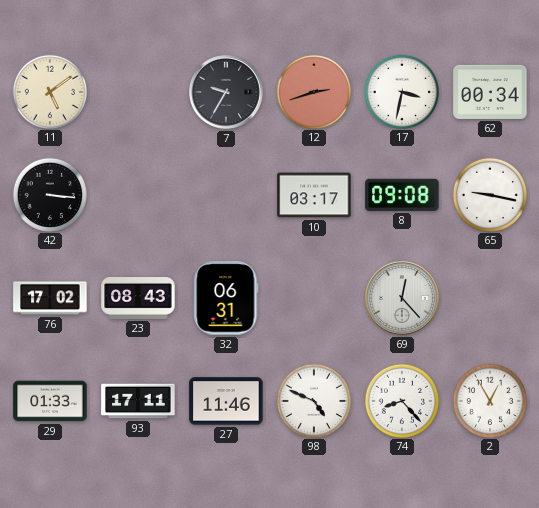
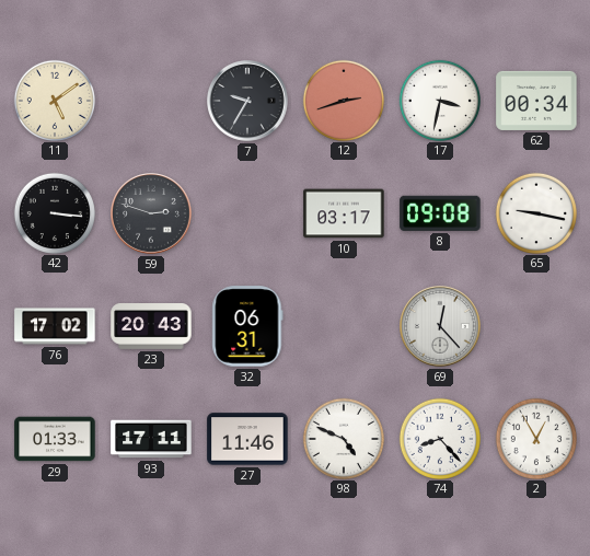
59: none -> 2:48
23: 08:43 -> 20:43
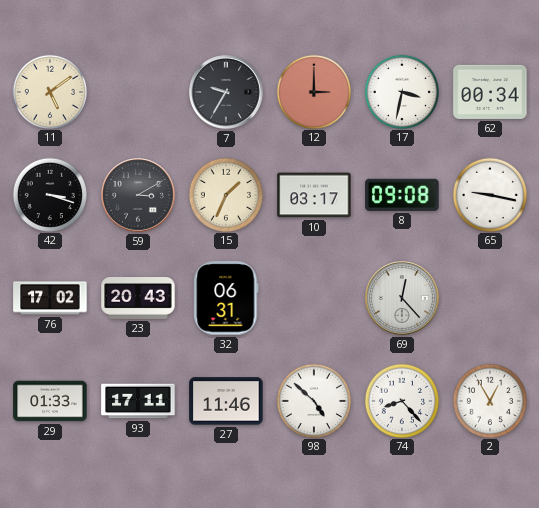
12: 2:42 -> 3:00
42: 3:16 -> 3:18
59: 2:48 -> 3:10
15: none -> 1:34
98: 4:49 -> 4:52
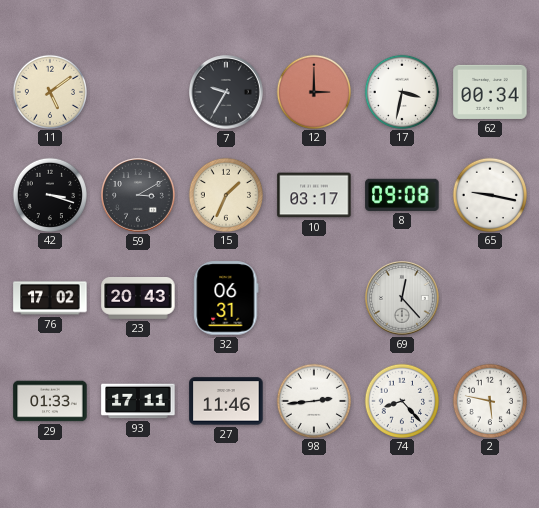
98: 4:52 -> 2:44
2: 12:55 -> 5:47
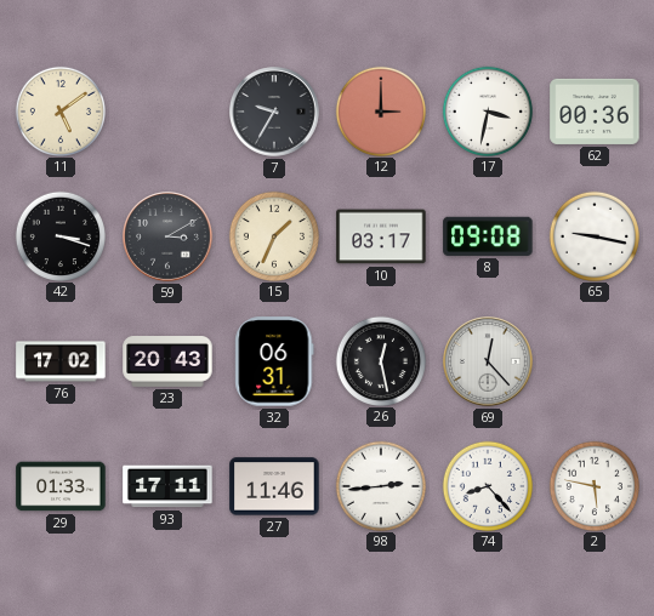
62: 00:34 -> 00:36
26: none -> 12:28
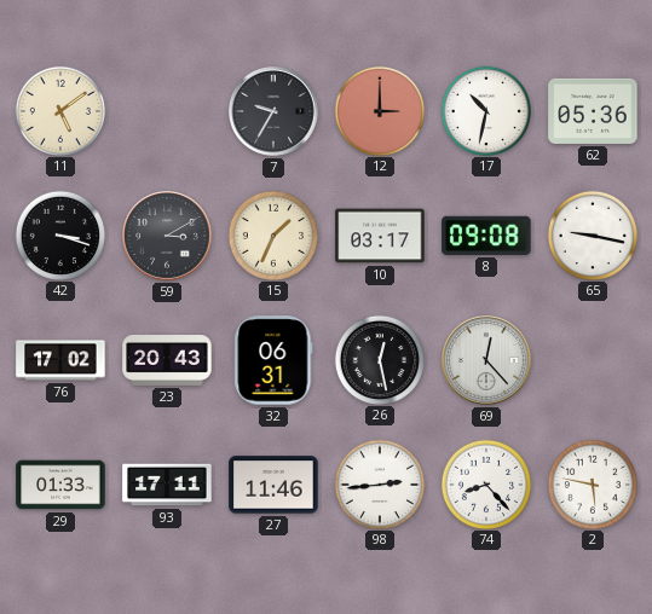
17: 3:32 -> 10:32
62: 00:36 -> 05:36
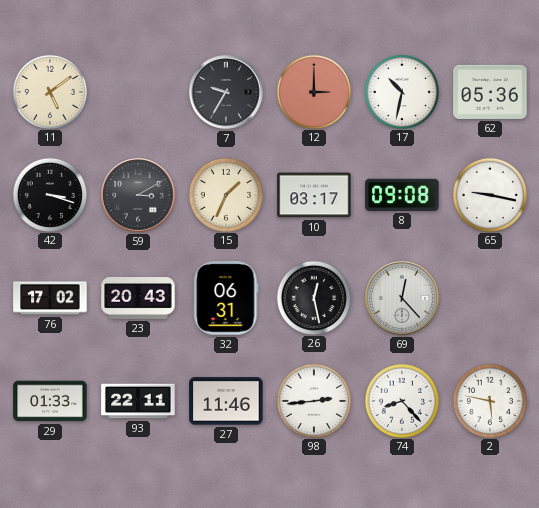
93: 17:11 -> 22:11
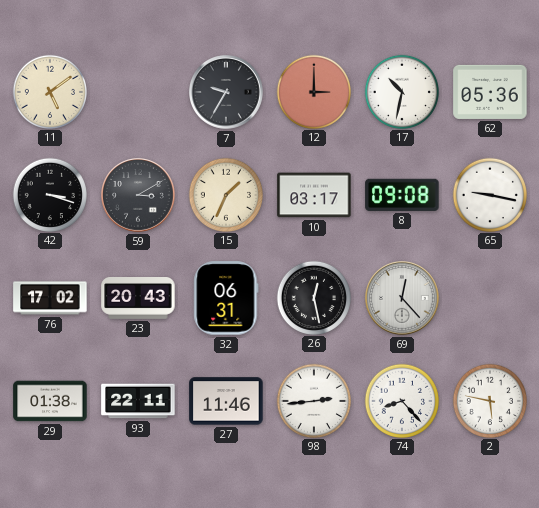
29: 01:33 -> 01:38
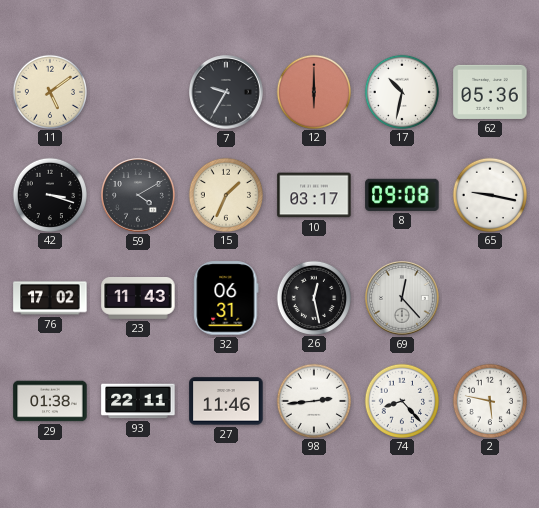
12: 3:00 -> 6:00
59: 3:10 -> 4:10
23: 20:43 -> 11:43
